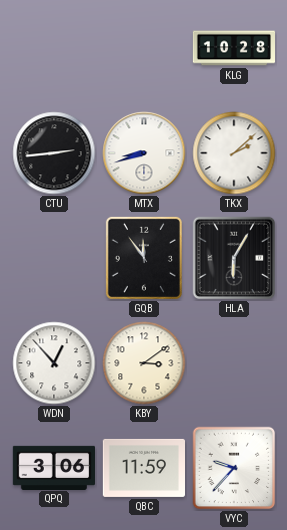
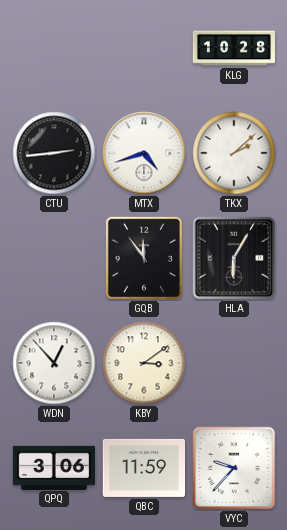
MTX: 8:42 -> 4:42
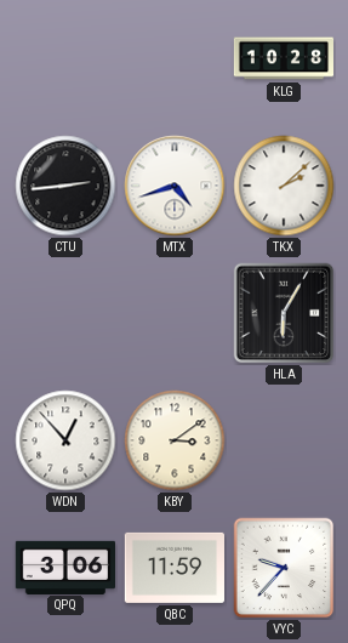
GQB: 11:54 -> none
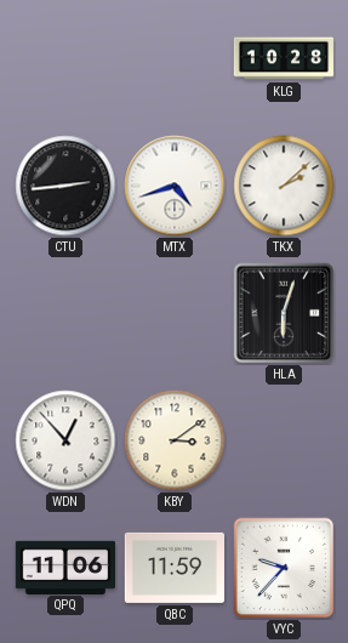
HLA: 6:05 -> 6:03
QPQ: 3:06 -> 11:06
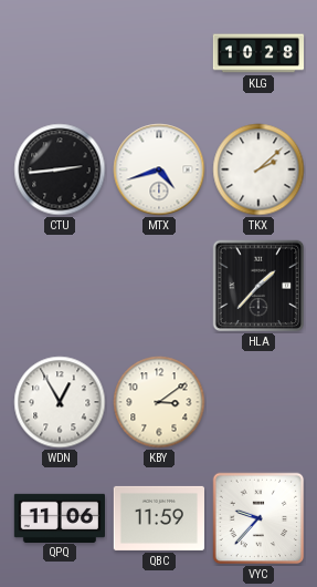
HLA: 6:03 -> 1:37
WDN: 12:53 -> 12:55
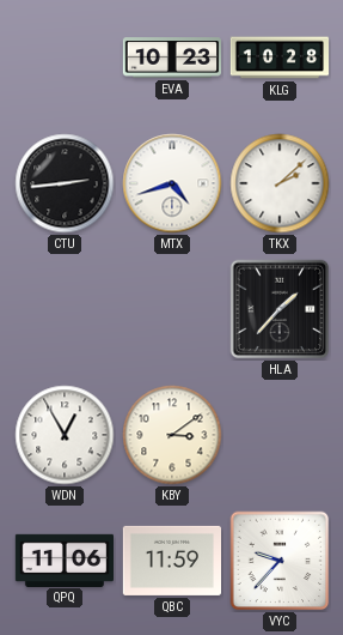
EVA: none -> 10:23
